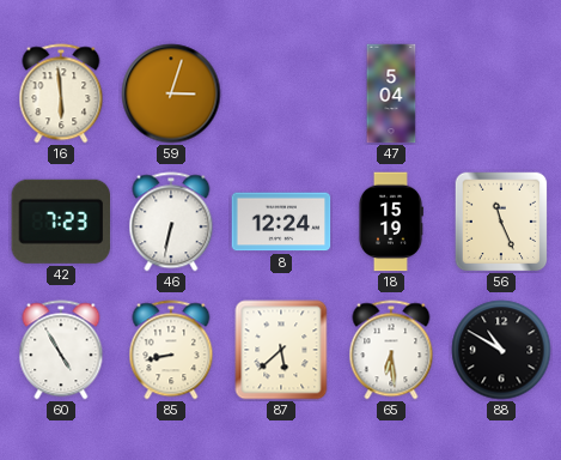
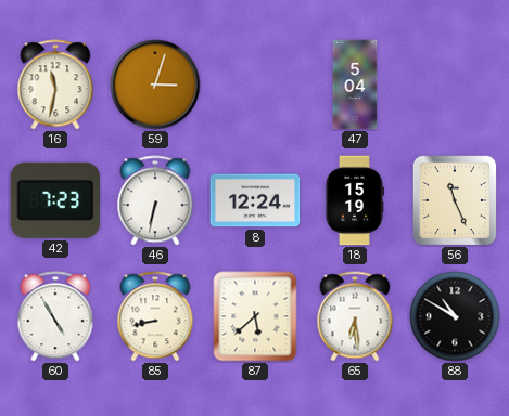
16: 5:59 -> 11:32
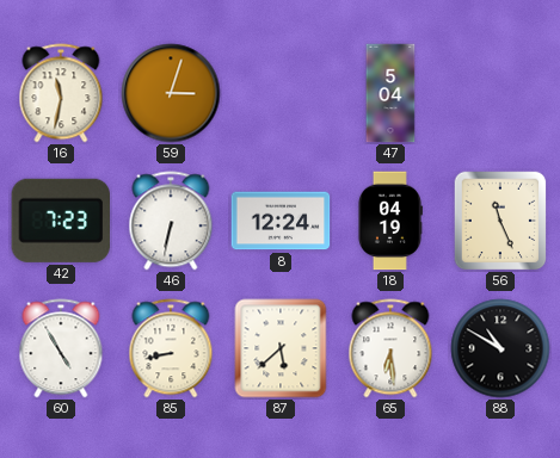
18: 15:19 -> 04:19
